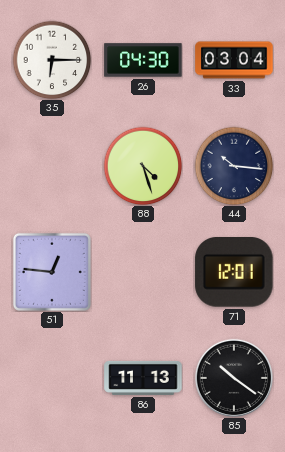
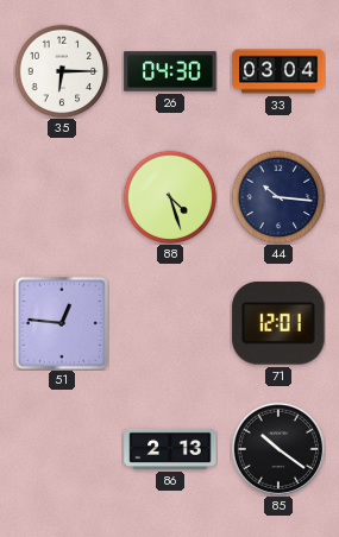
86: 11:13 -> 2:13
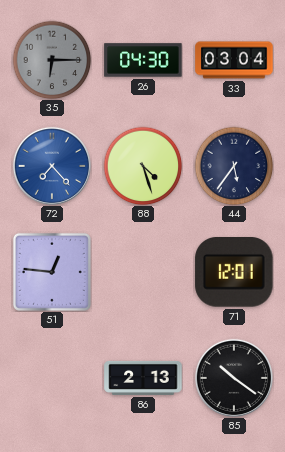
35 dial: white -> grey
72: none -> 7:23
44: 10:16 -> 5:36
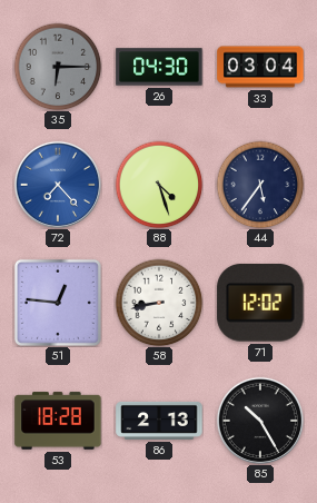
58: none -> 8:43
71: 12:01 -> 12:02
53: none -> 18:28
85: 10:21 -> 10:25
